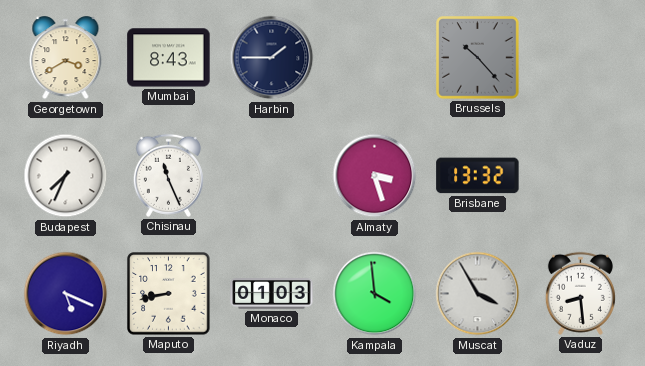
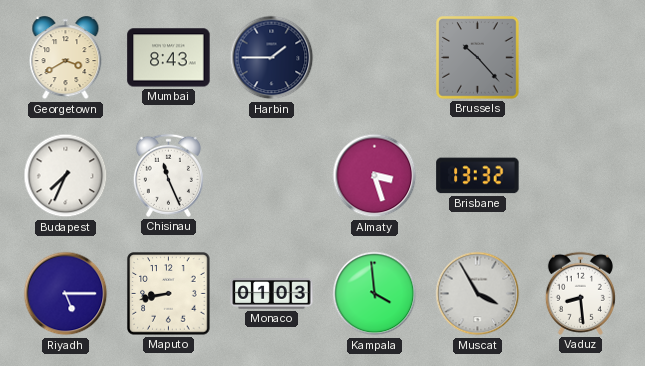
Riyadh: 5:19 -> 5:15
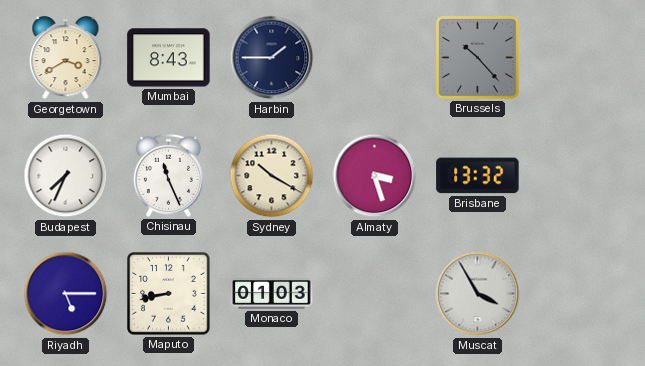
Sydney: none -> 10:20
Kampala: 3:59 -> none
Vaduz: 8:29 -> none
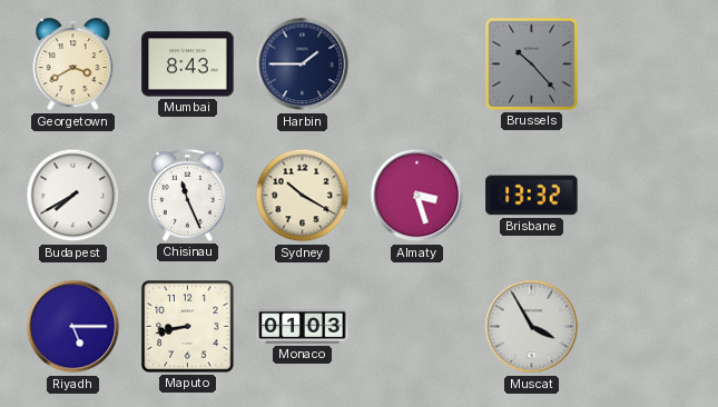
Budapest: 7:34 -> 7:40
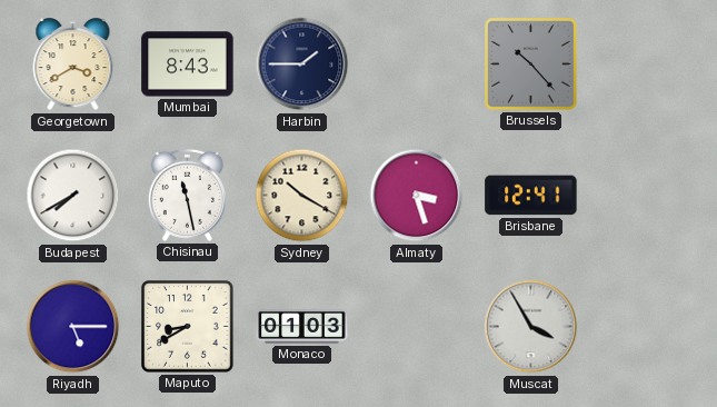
Chisinau: 11:26 -> 11:28
Brisbane: 13:32 -> 12:41
Maputo: 8:43 -> 8:40
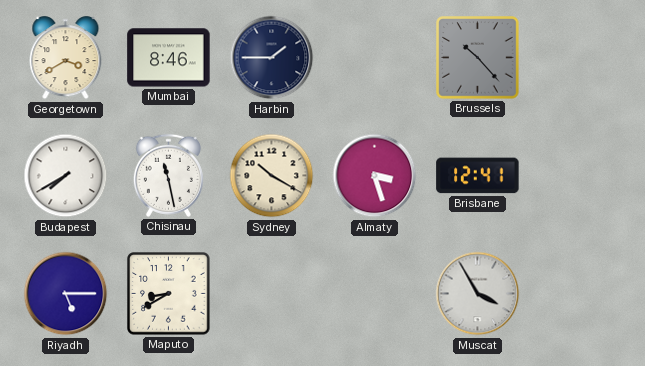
Mumbai: 8:43 -> 8:46
Monaco: 01:03 -> none
